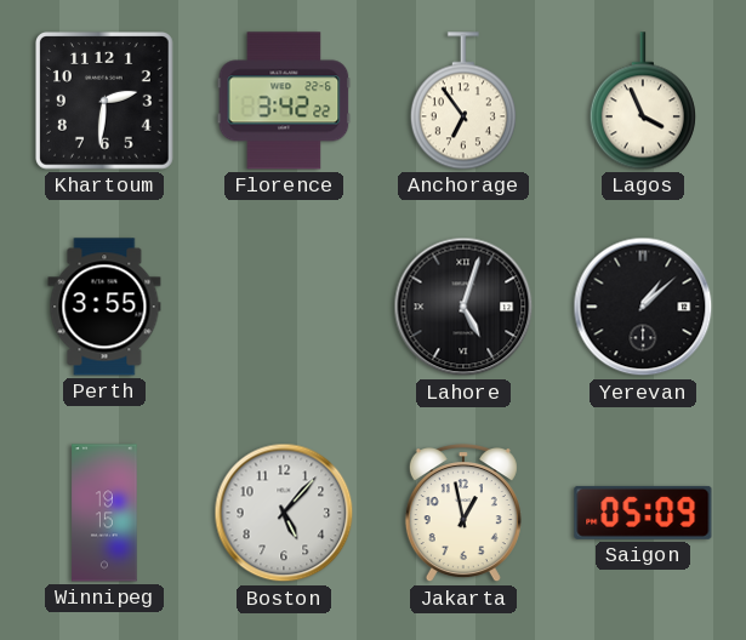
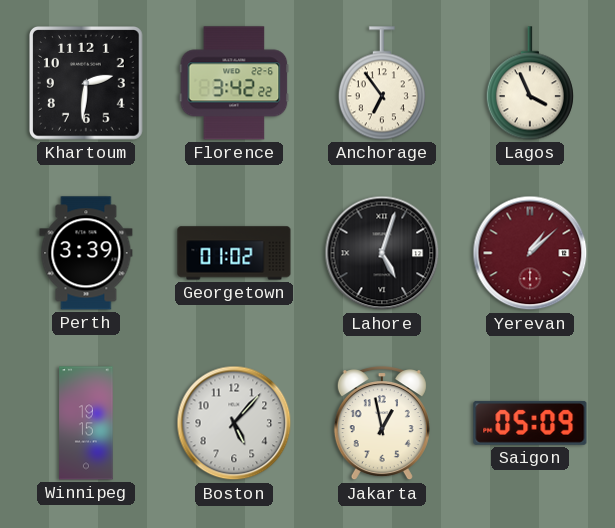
Perth: 3:55 -> 3:39
Georgetown: none -> 01:02
Yerevan dial: black -> burgundy
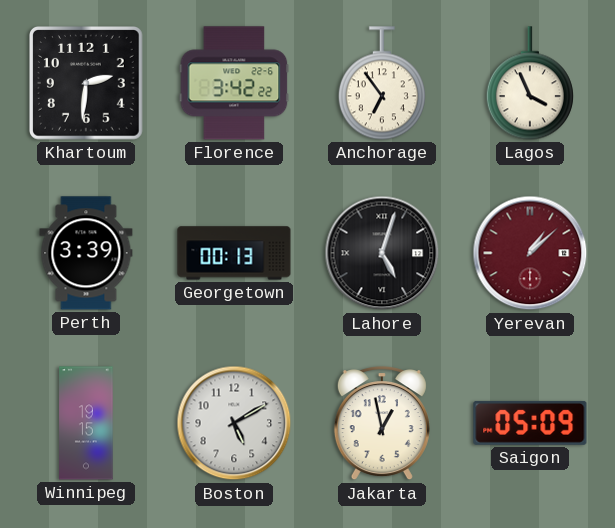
Georgetown: 01:02 -> 00:13
Boston: 5:07 -> 5:10
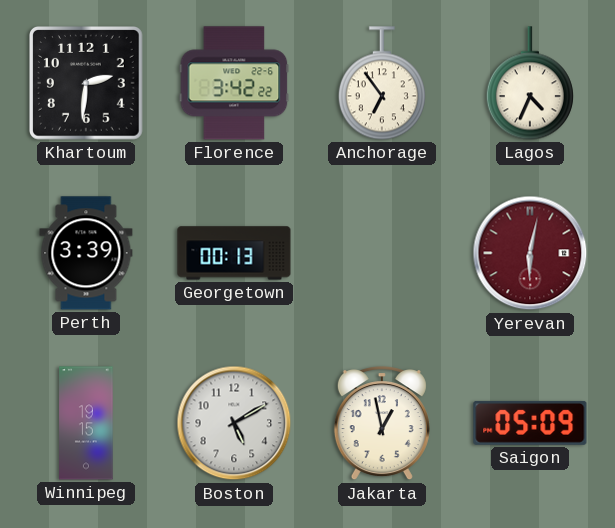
Lagos: 3:56 -> 4:34
Lahore: 5:03 -> none
Yerevan: 1:08 -> 6:02
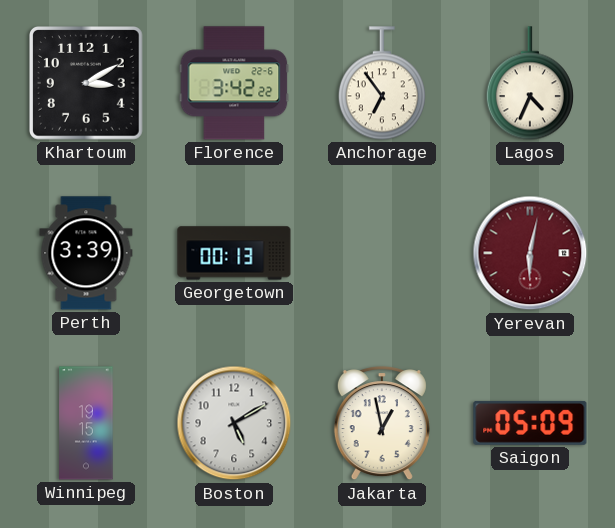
Khartoum: 2:31 -> 3:10
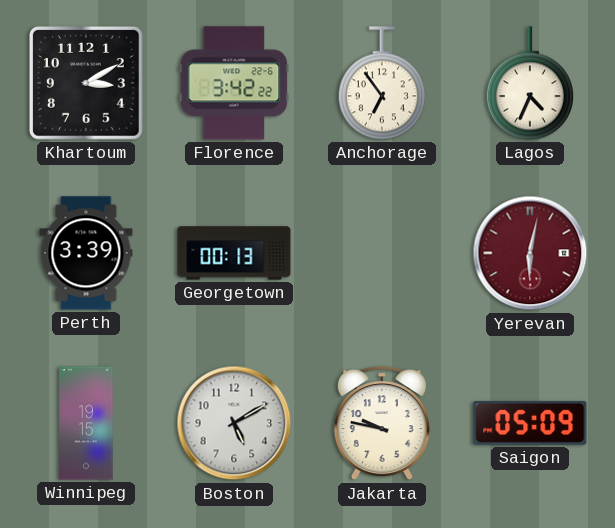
Jakarta: 12:58 -> 9:47
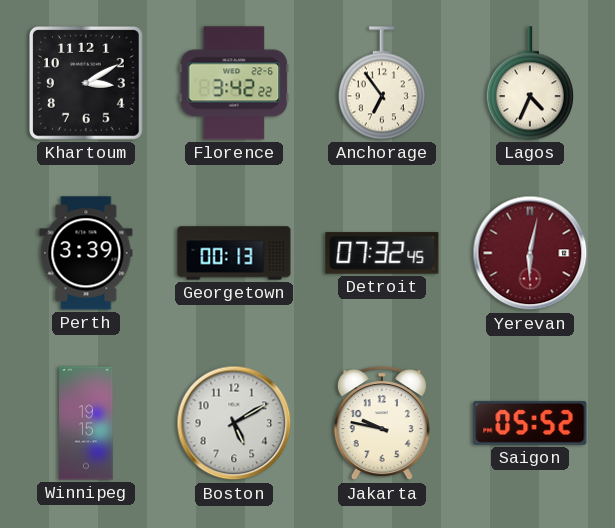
Detroit: none -> 07:32
Saigon: 05:09 -> 05:52
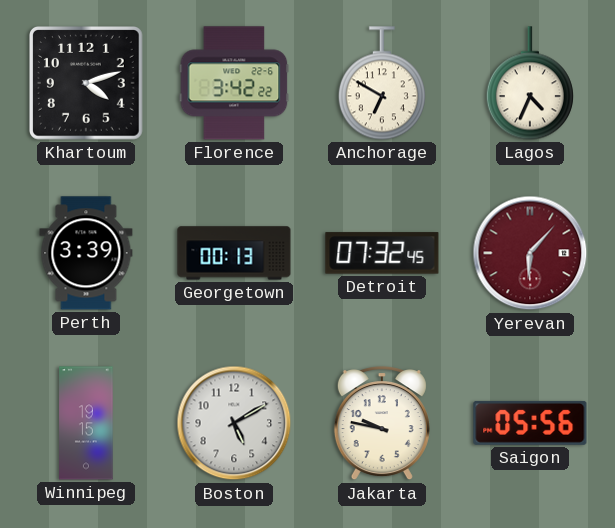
Khartoum: 3:10 -> 4:12
Anchorage: 6:54 -> 6:50
Yerevan: 6:02 -> 6:07
Saigon: 05:52 -> 05:56
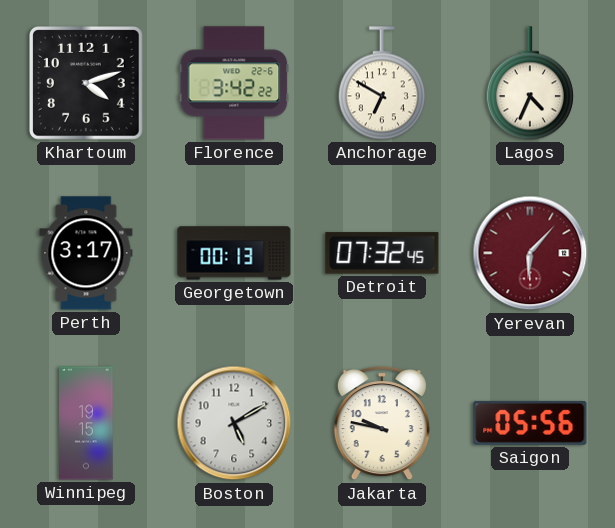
Perth: 3:39 -> 3:17
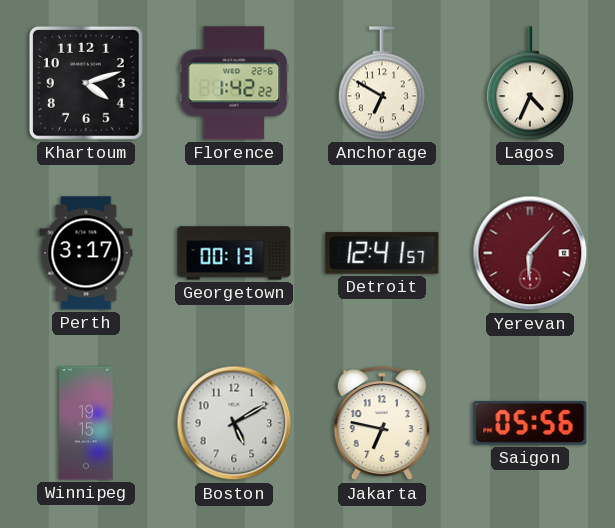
Florence: 3:42 -> 1:42
Detroit: 07:32 -> 12:41
Jakarta: 9:47 -> 6:47
